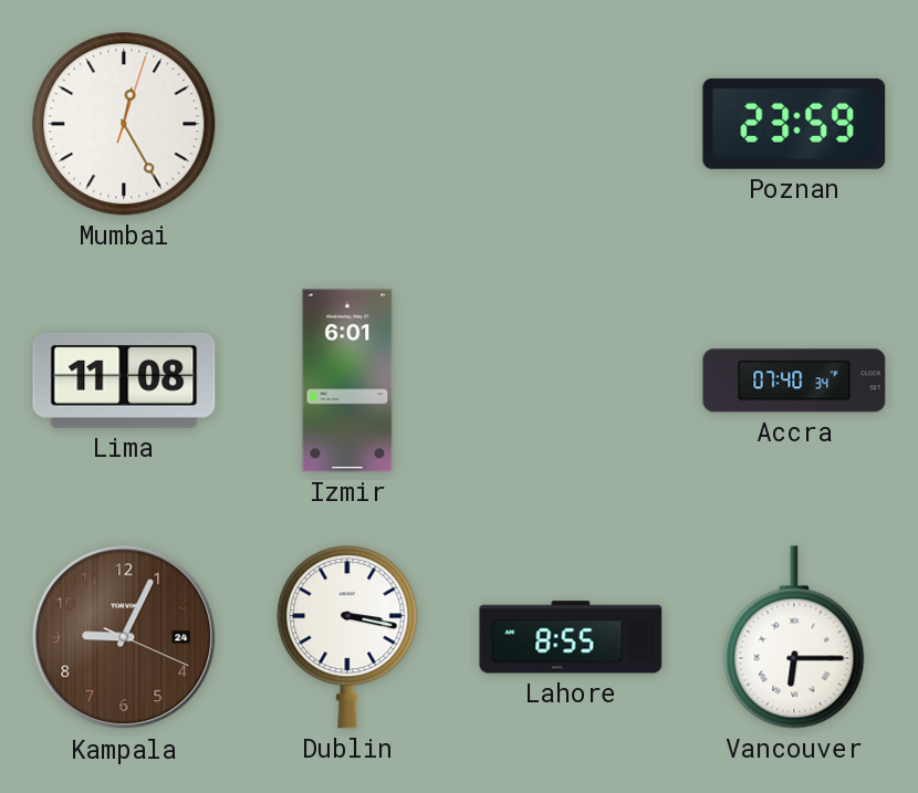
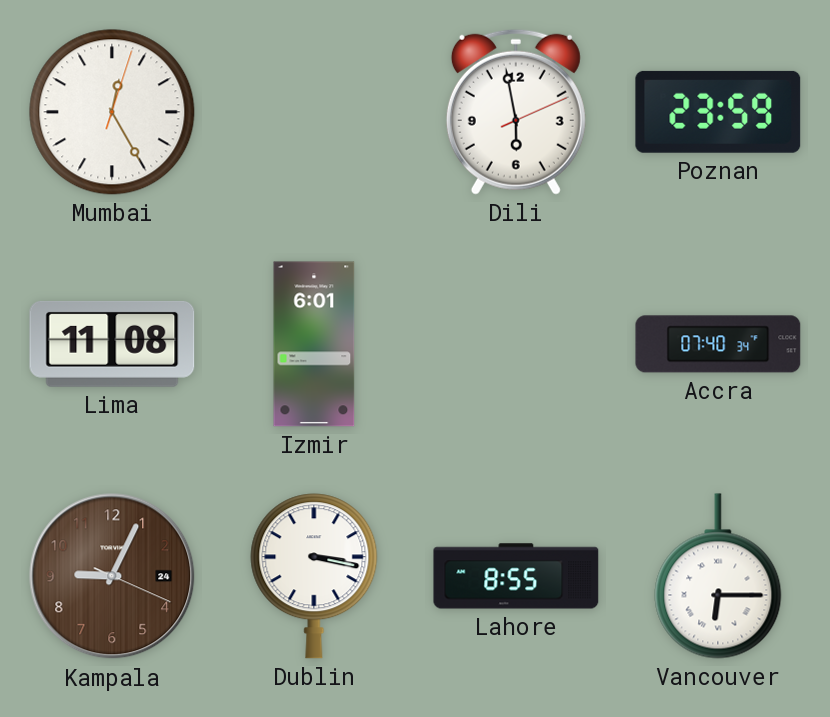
Dili: none -> 5:58
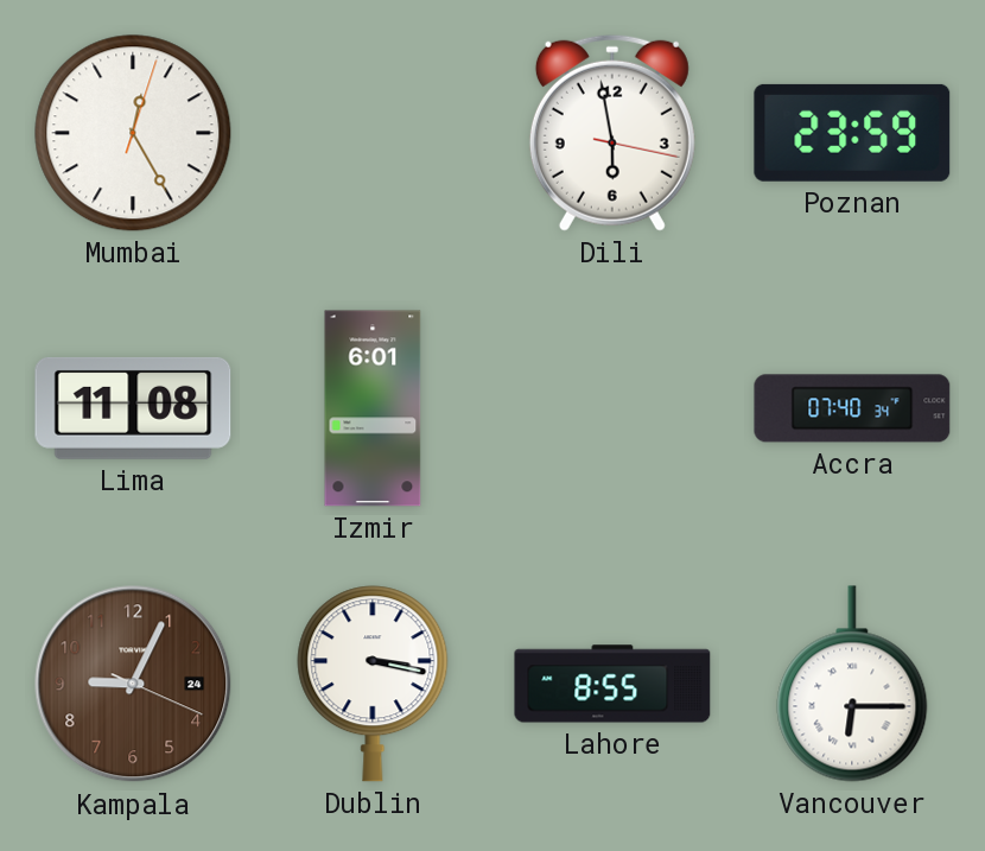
Dili: 5:58:11 -> 5:58:17
